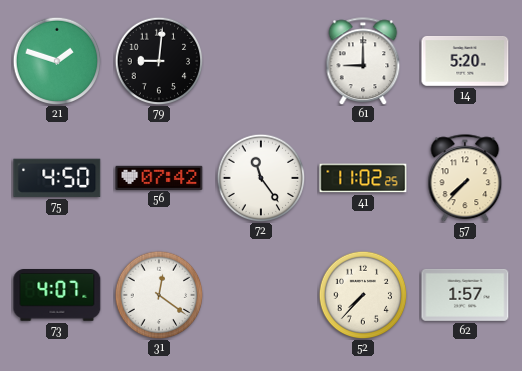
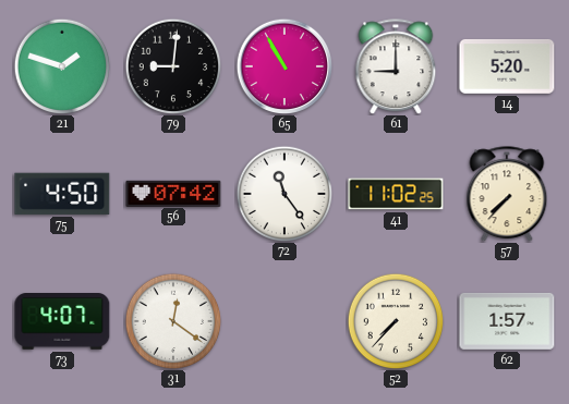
65: none -> 10:55
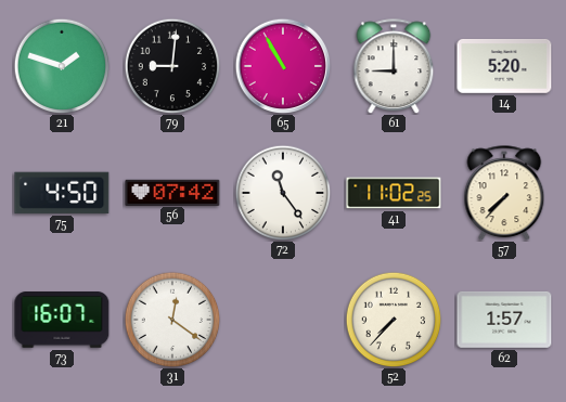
73: 4:07 -> 16:07
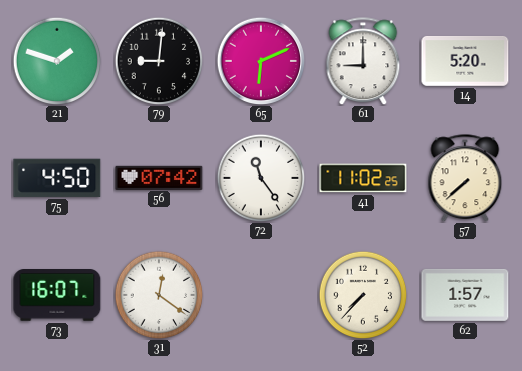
65: 10:55 -> 6:11
57: 7:37 -> 7:38
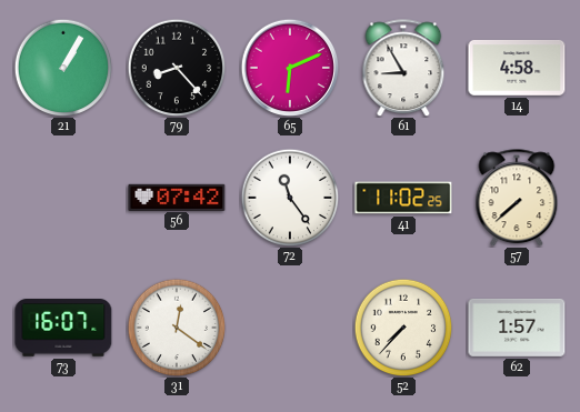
21: 1:48 -> 1:05
79: 9:01 -> 8:23
61: 9:00 -> 8:55
14: 5:20 -> 4:58
75: 4:50 -> none
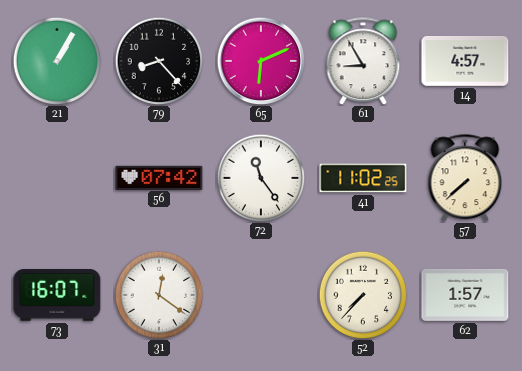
14: 4:58 -> 4:57
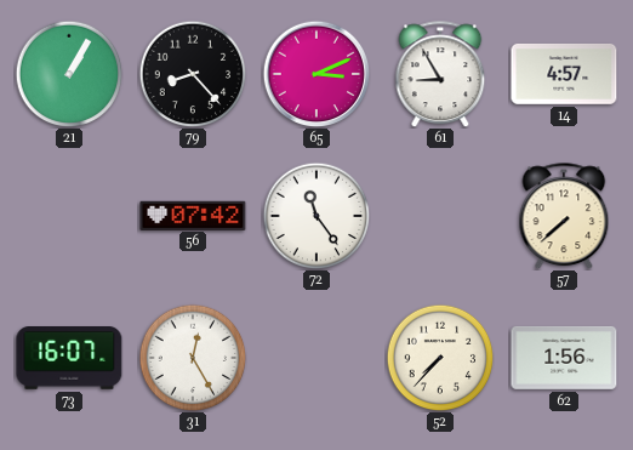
65: 6:11 -> 3:11
41: 11:02 -> none
31: 12:21 -> 12:25
62: 1:57 -> 1:56
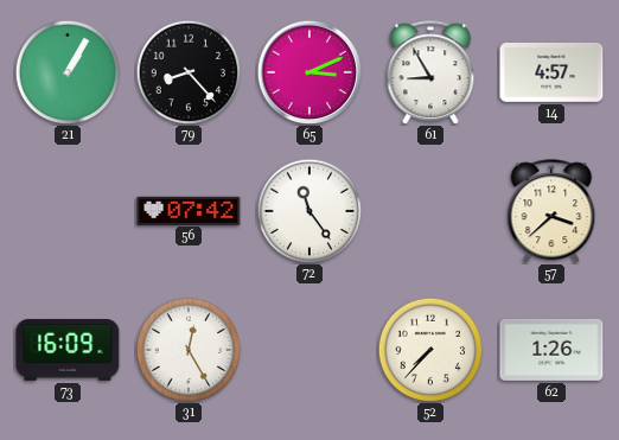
57: 7:38 -> 3:38
73: 16:07 -> 16:09
62: 1:56 -> 1:26
